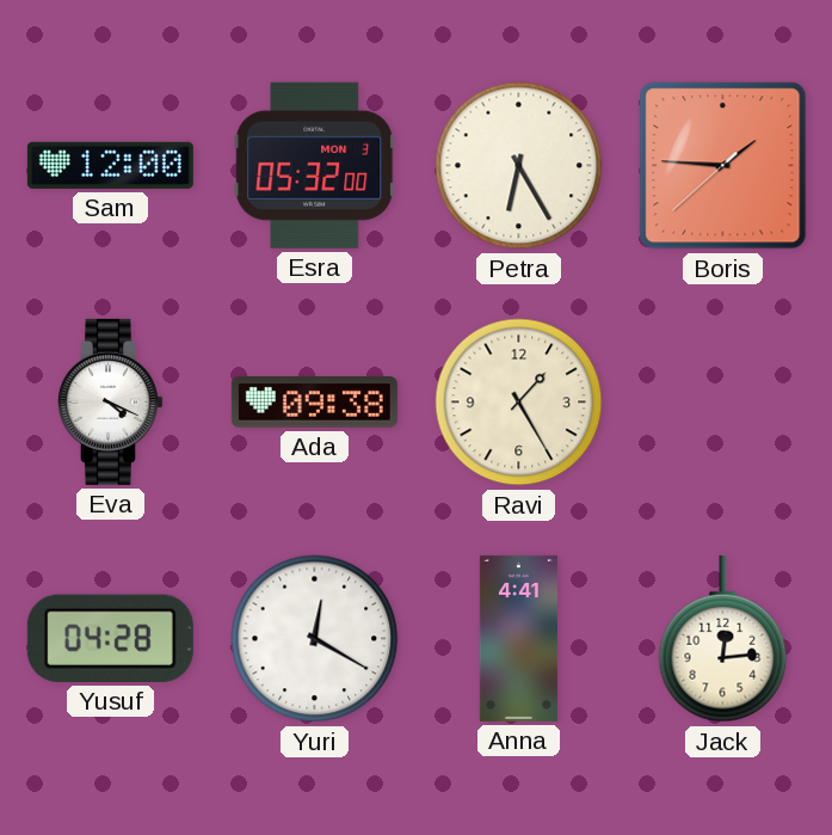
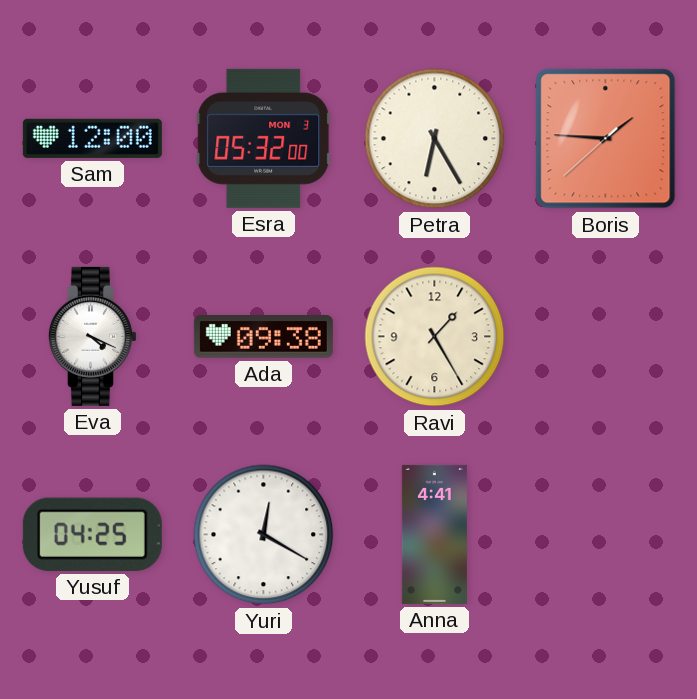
Yusuf: 04:28 -> 04:25
Jack: 12:14 -> none
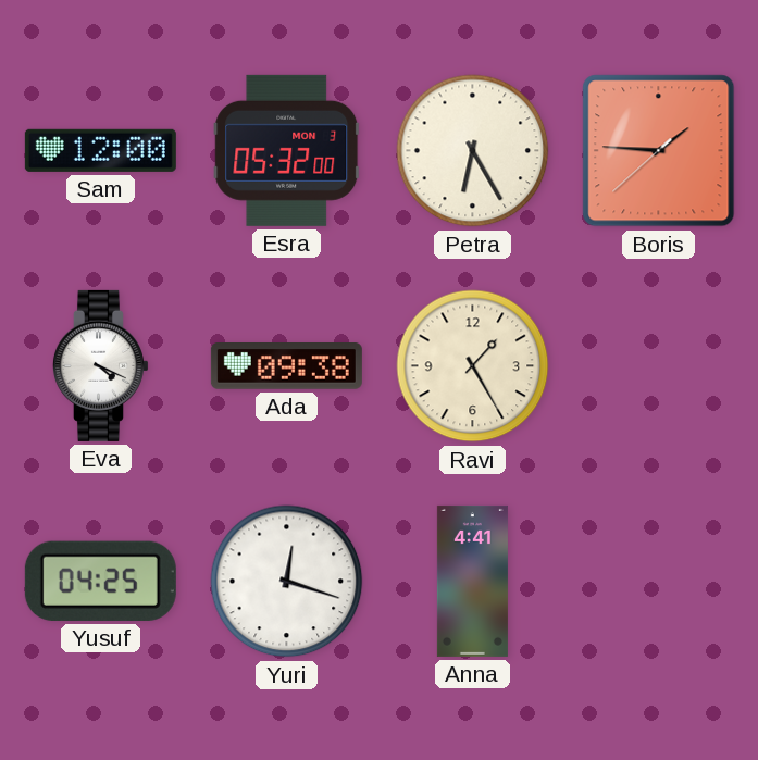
Yuri: 12:20 -> 12:18
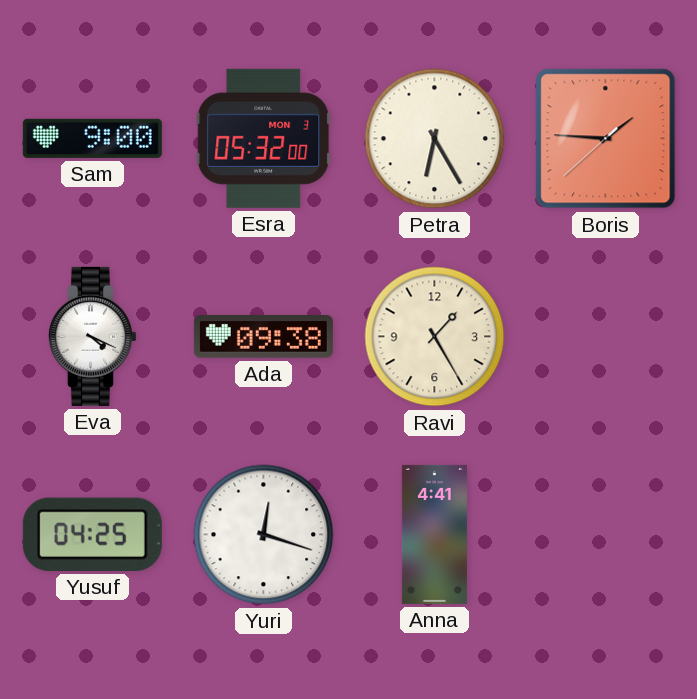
Sam: 12:00 -> 9:00
